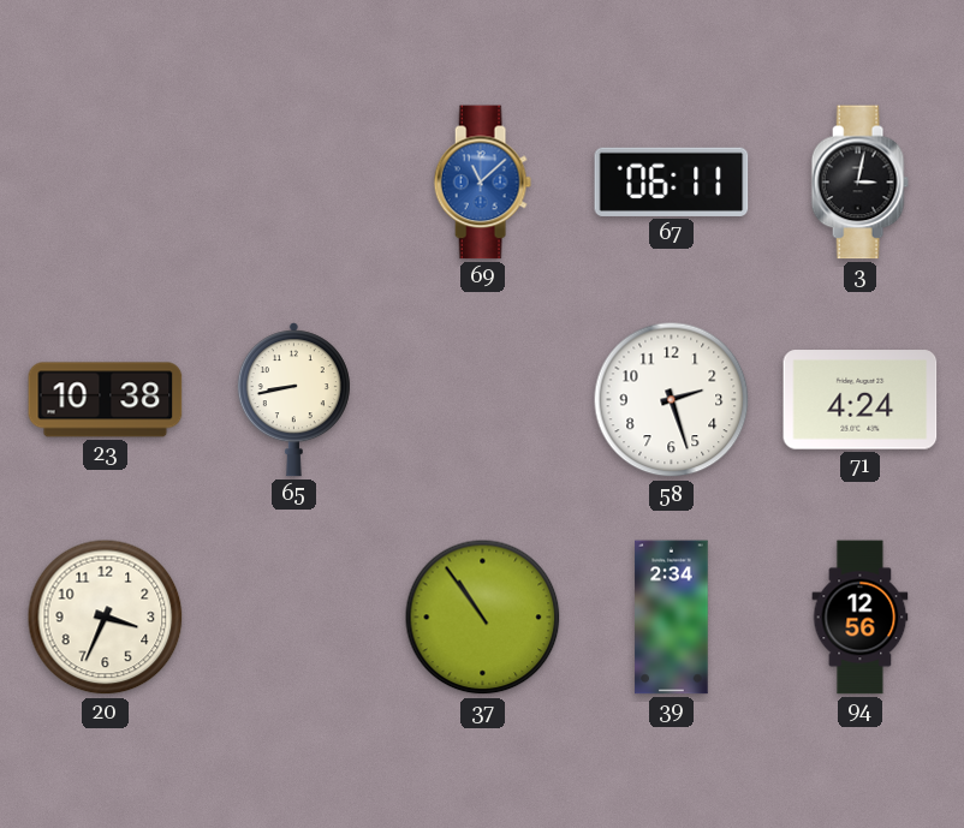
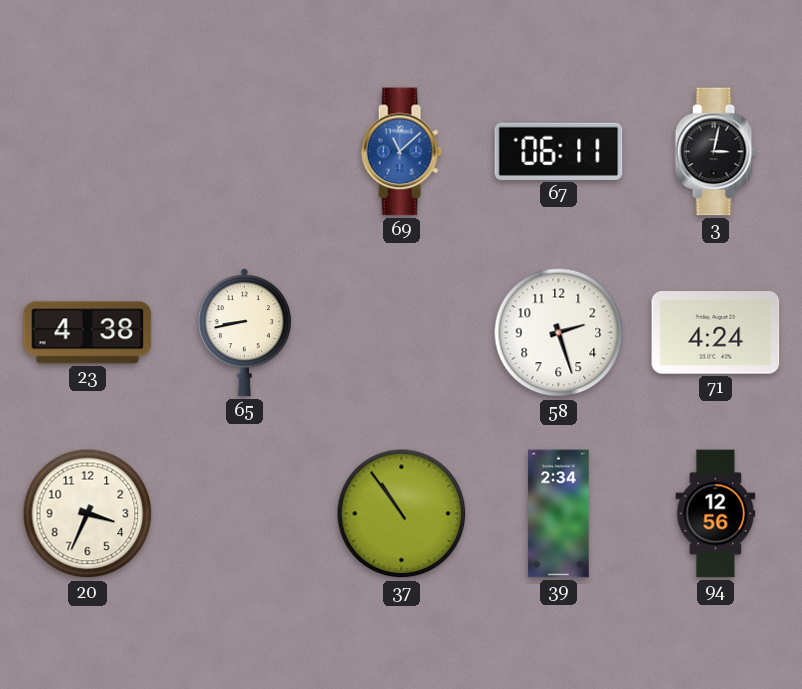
23: 10:38 -> 4:38
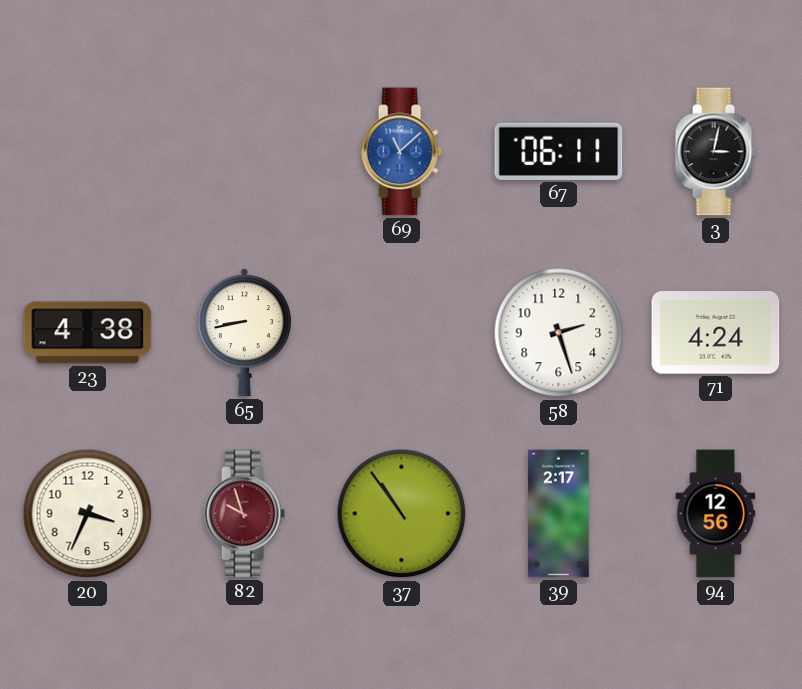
82: none -> 9:57
39: 2:34 -> 2:17
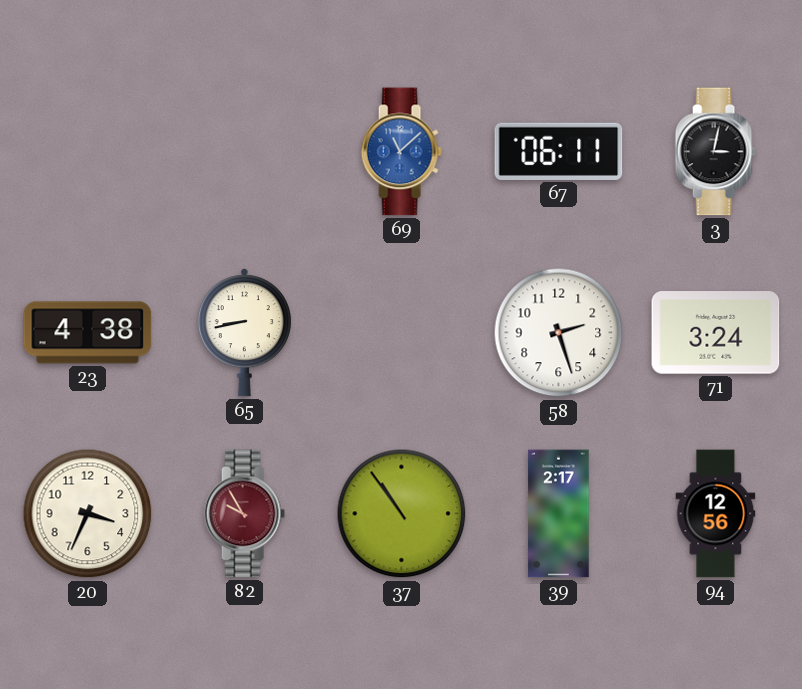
71: 4:24 -> 3:24
82: 9:57 -> 9:55
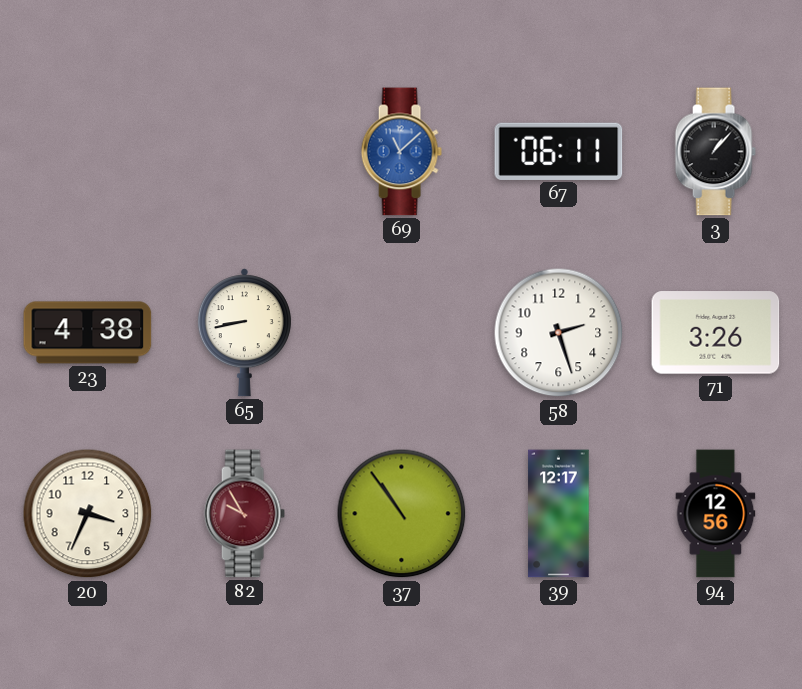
3: 3:02 -> 1:07
71: 3:24 -> 3:26
39: 2:17 -> 12:17
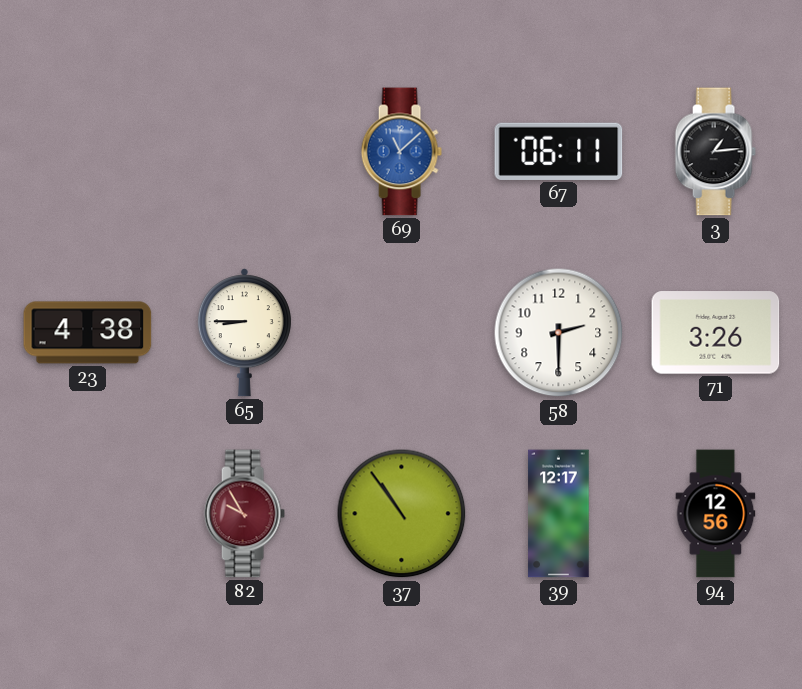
3: 1:07 -> 1:14
65: 8:43 -> 8:45
58: 2:27 -> 2:30
20: 3:34 -> none
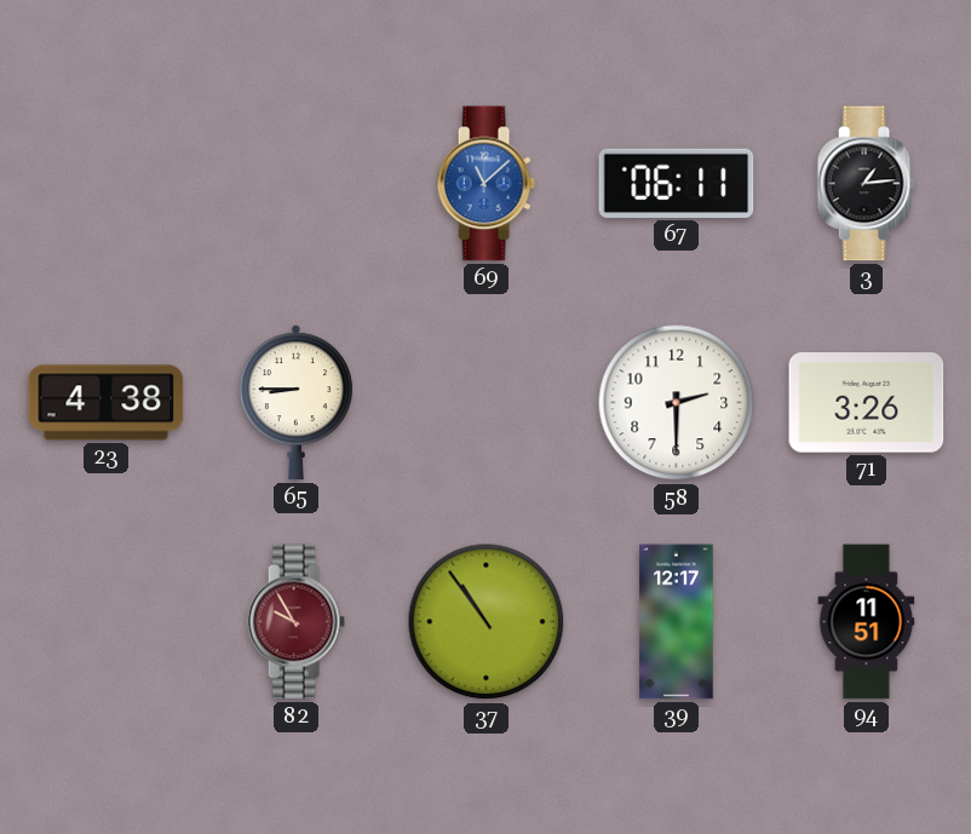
94: 12:56 -> 11:51
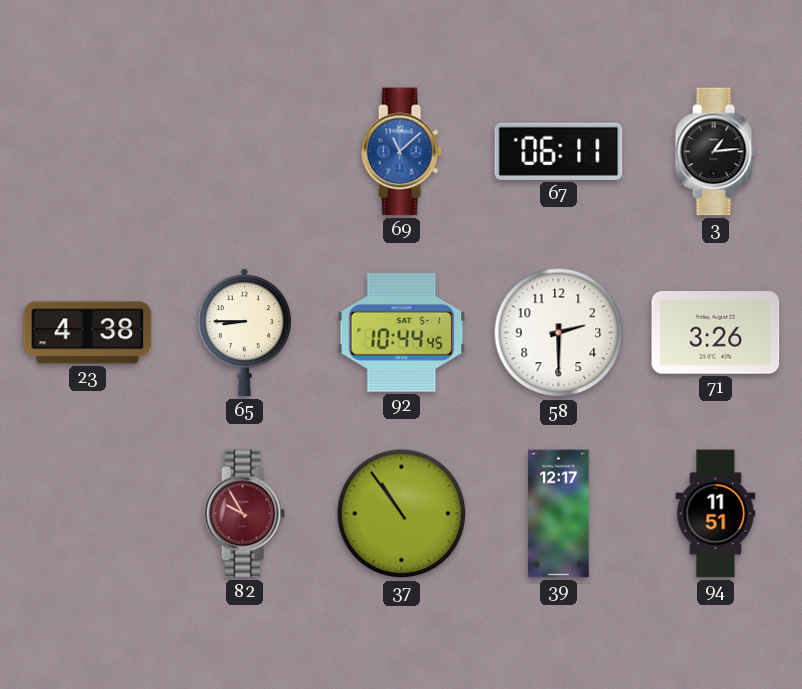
92: none -> 10:44
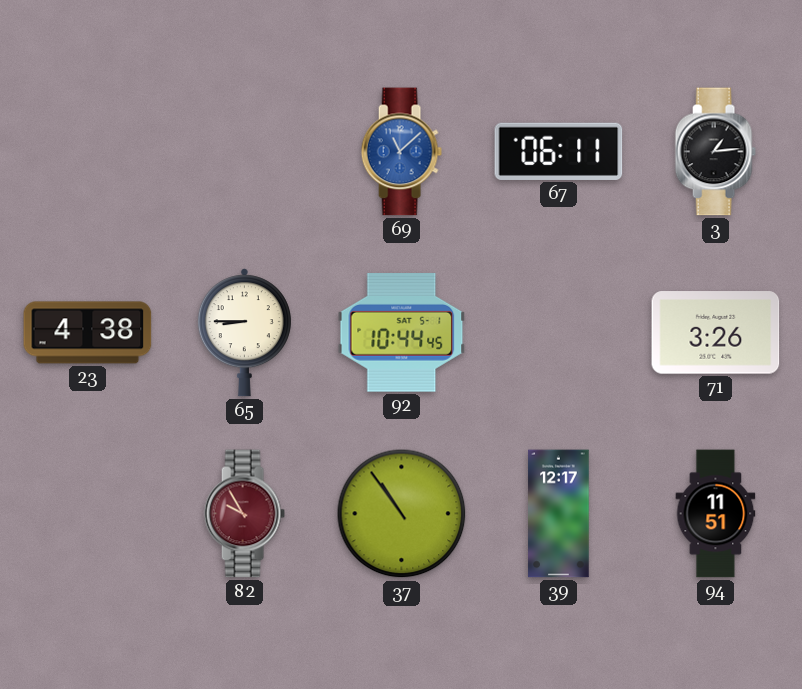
58: 2:30 -> none
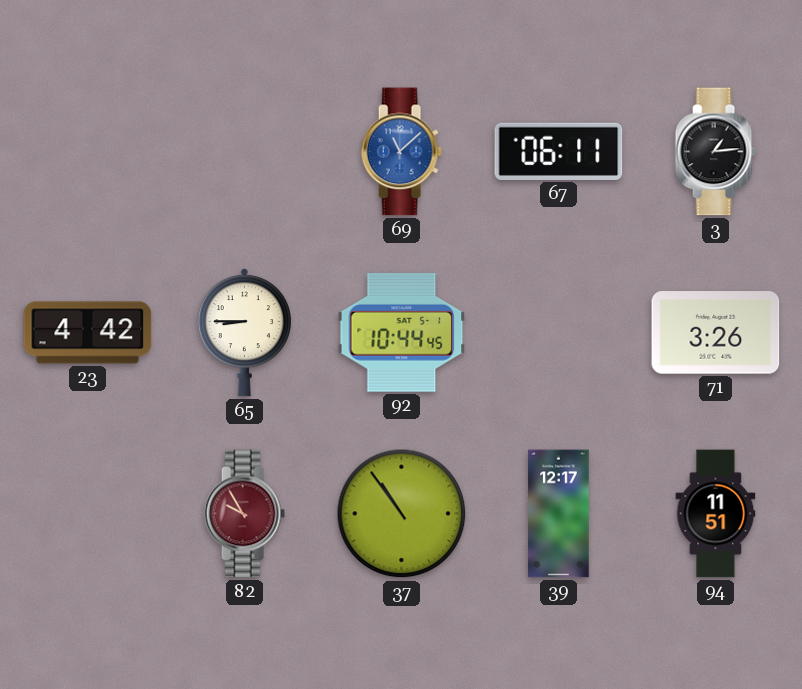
23: 4:38 -> 4:42
